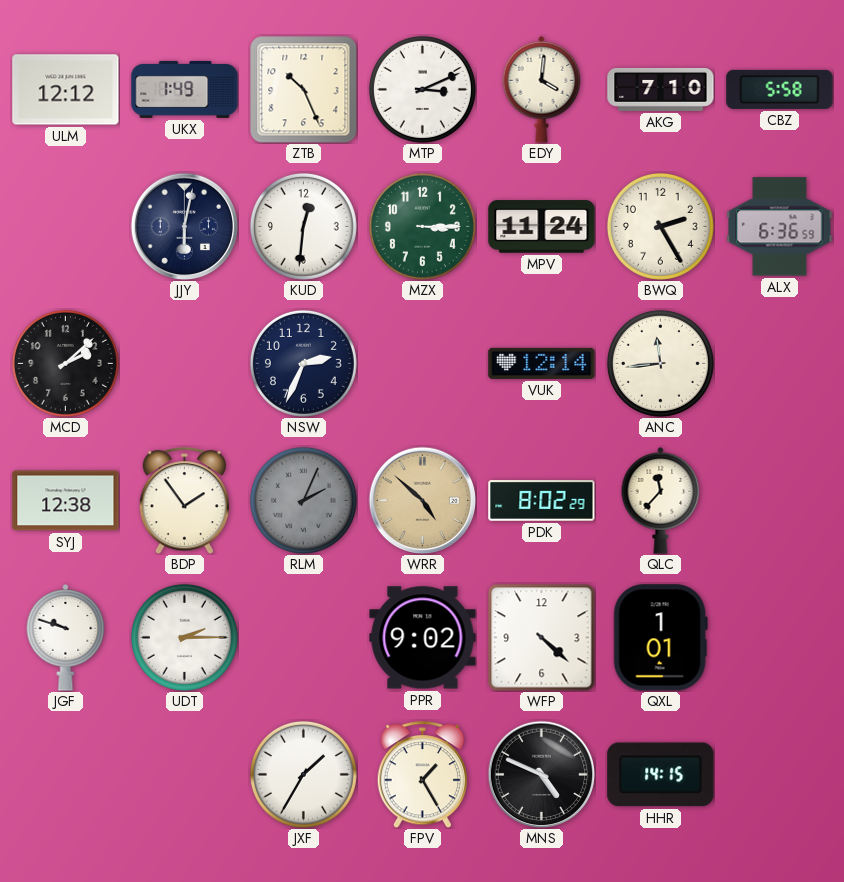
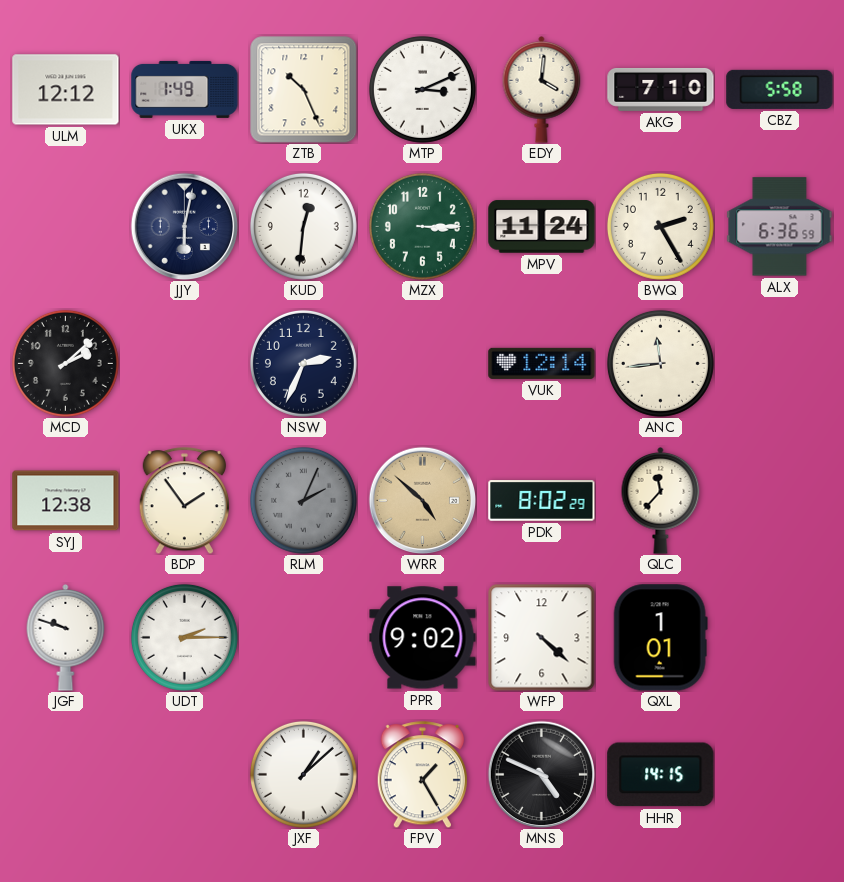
JXF: 1:35 -> 1:08
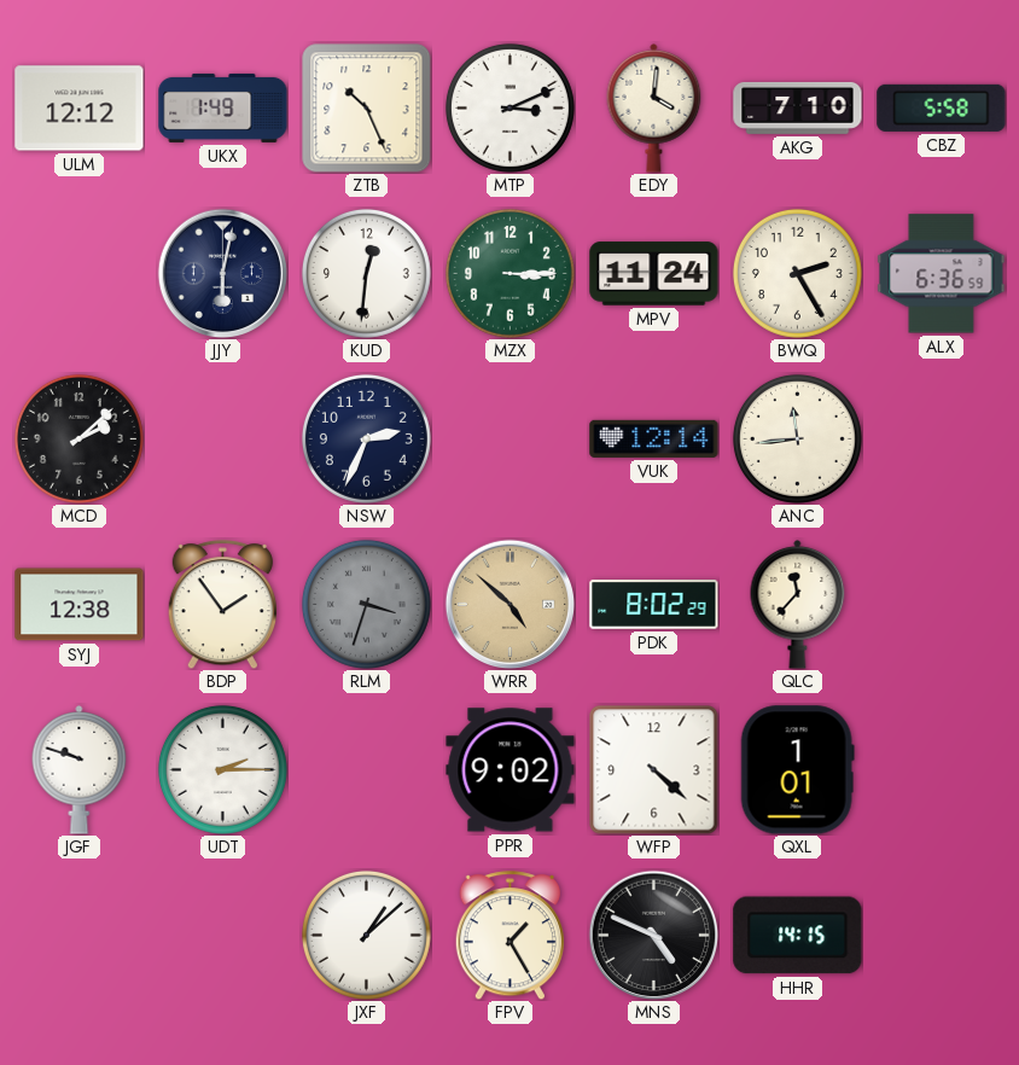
RLM: 2:04 -> 3:33
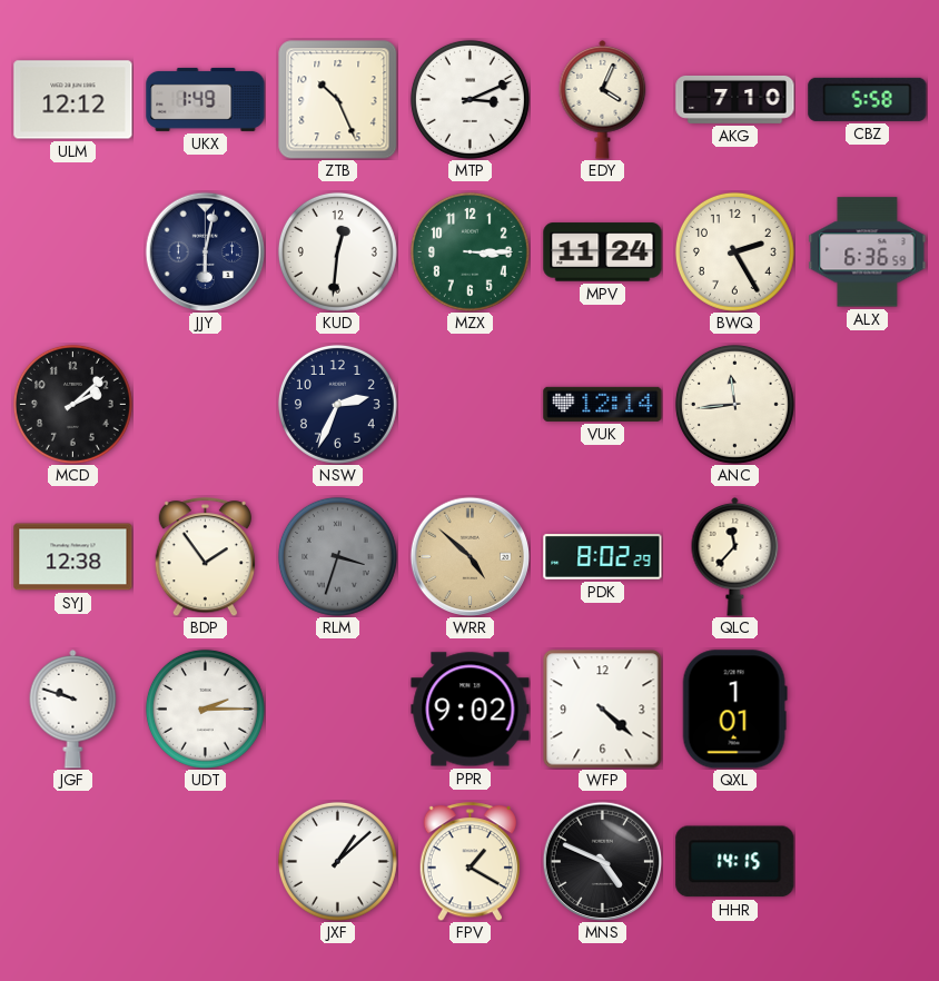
EDY: 4:01 -> 4:04
FPV: 1:25 -> 1:20
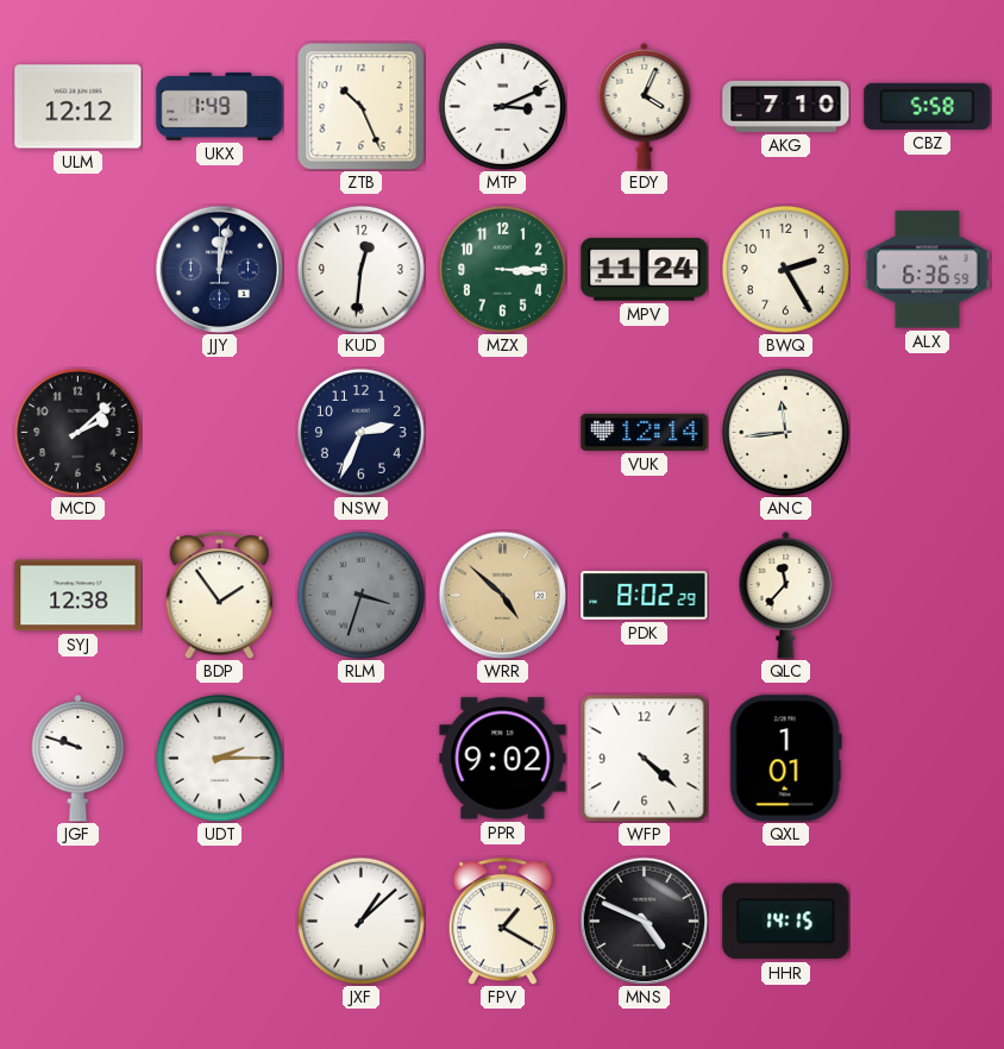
JJY: 6:02 -> 12:02
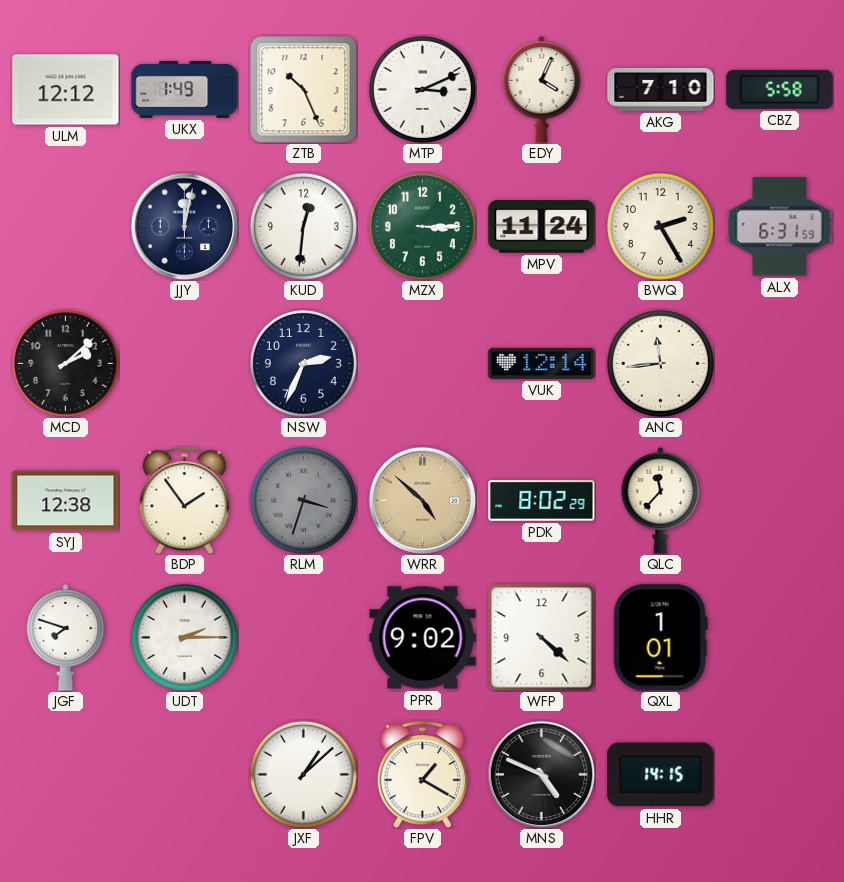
ALX: 6:36 -> 6:31
JGF: 9:48 -> 7:48
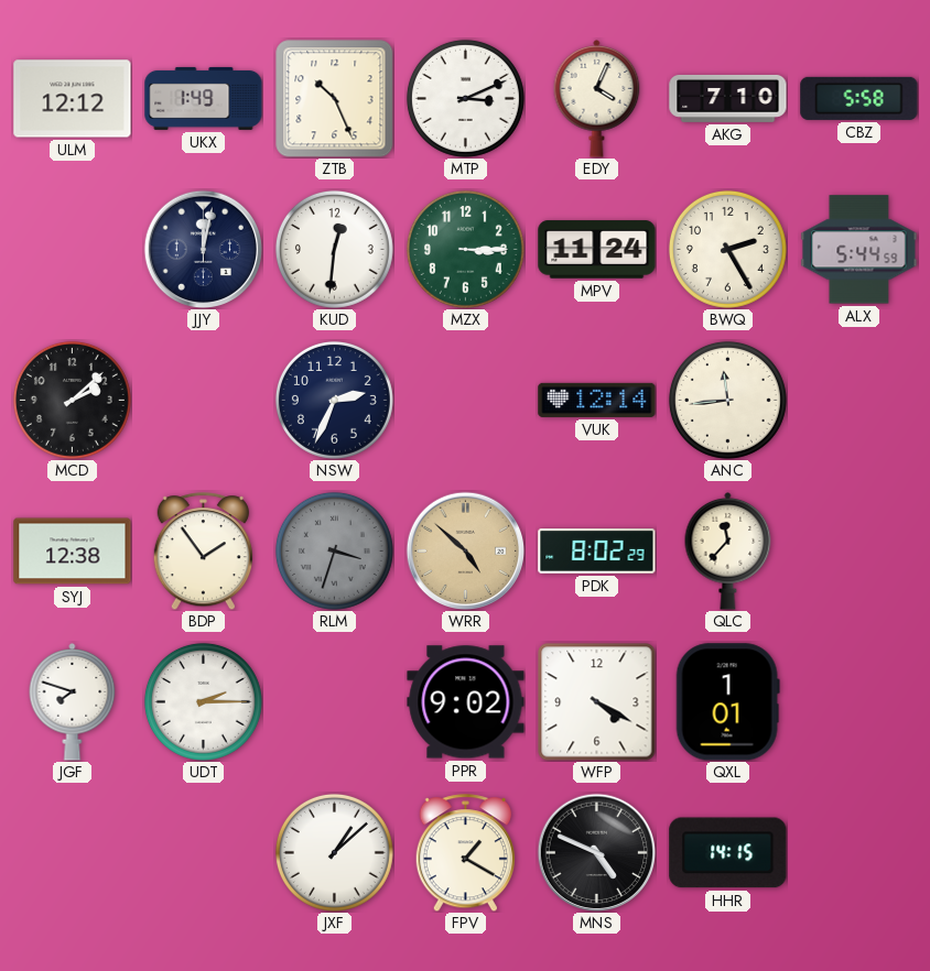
ALX: 6:31 -> 5:44
WFP: 4:22 -> 4:20
